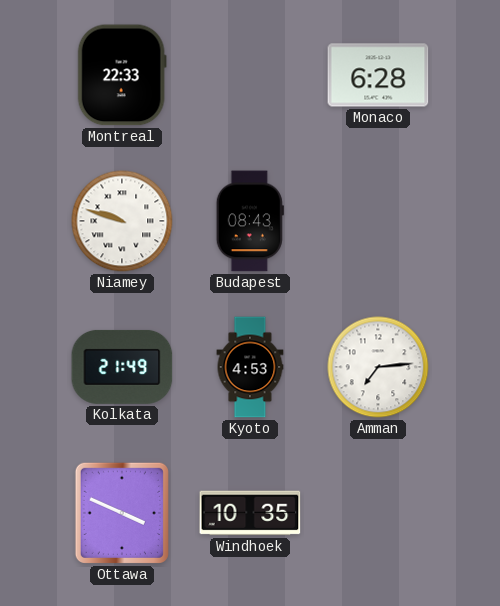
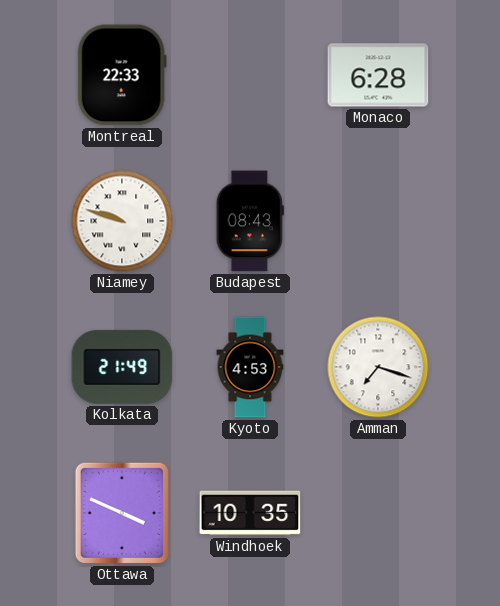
Amman: 7:14 -> 7:18
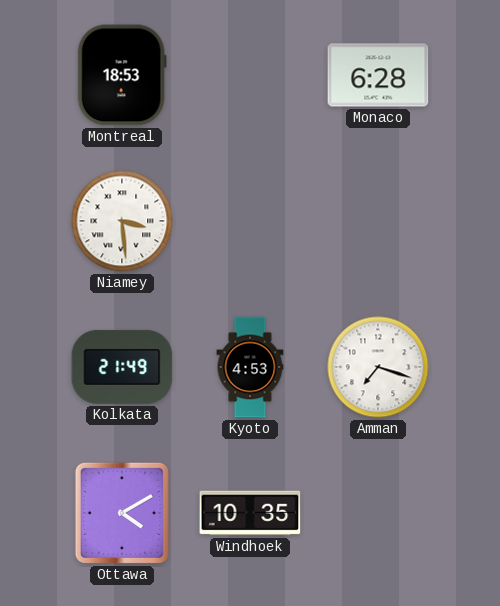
Montreal: 22:33 -> 18:53
Niamey: 9:48 -> 3:29
Budapest: 08:43 -> none
Ottawa: 3:49 -> 4:10
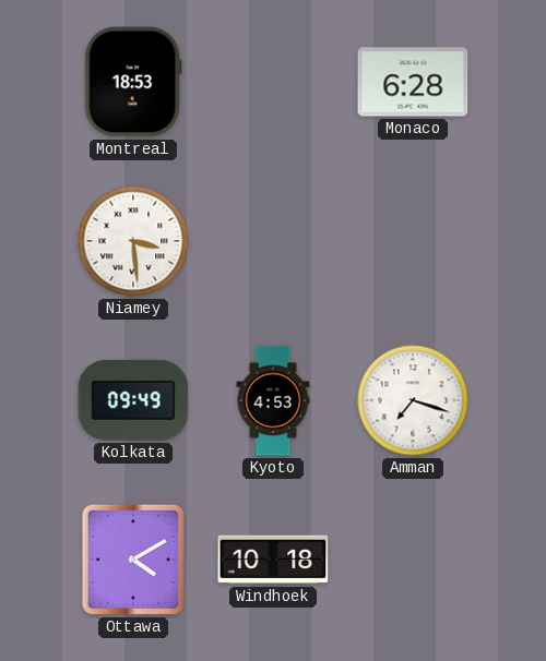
Kolkata: 21:49 -> 09:49
Windhoek: 10:35 -> 10:18
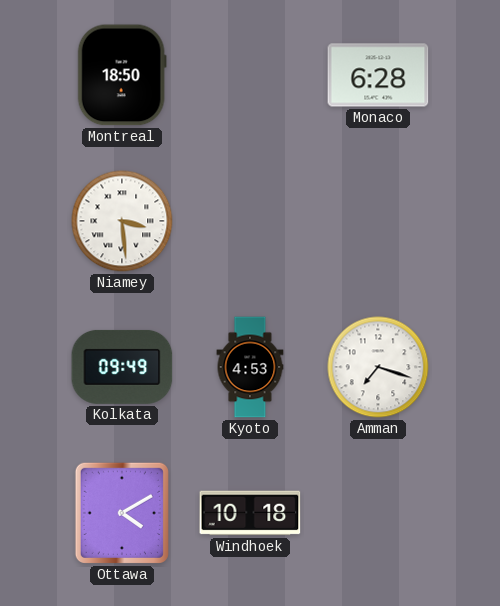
Montreal: 18:53 -> 18:50
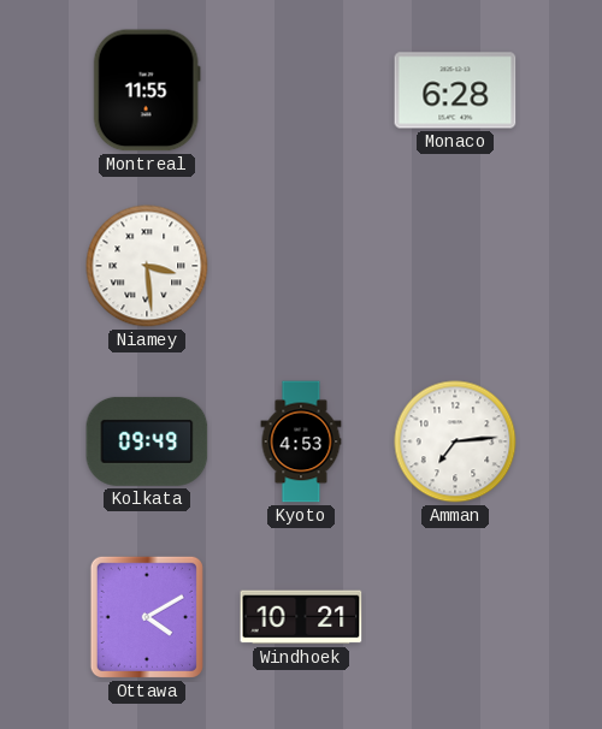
Montreal: 18:50 -> 11:55
Amman: 7:18 -> 7:14
Windhoek: 10:18 -> 10:21
